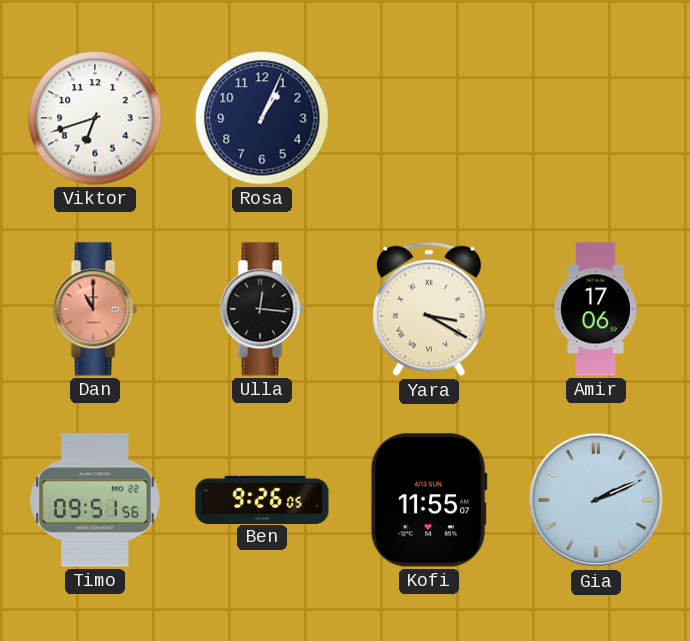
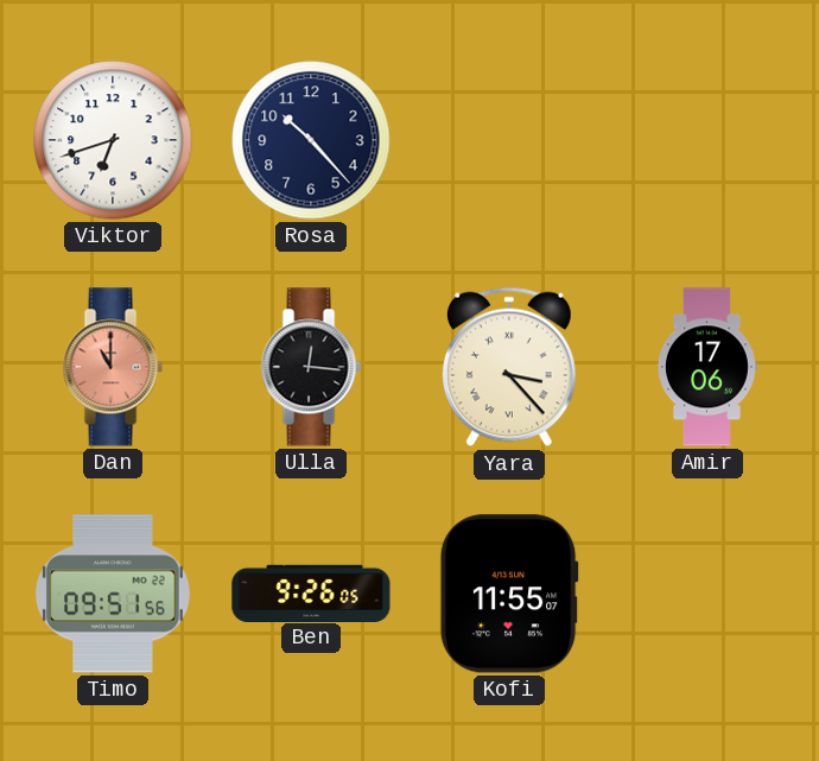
Rosa: 1:04 -> 10:23
Yara: 3:20 -> 3:23
Gia: 2:11 -> none
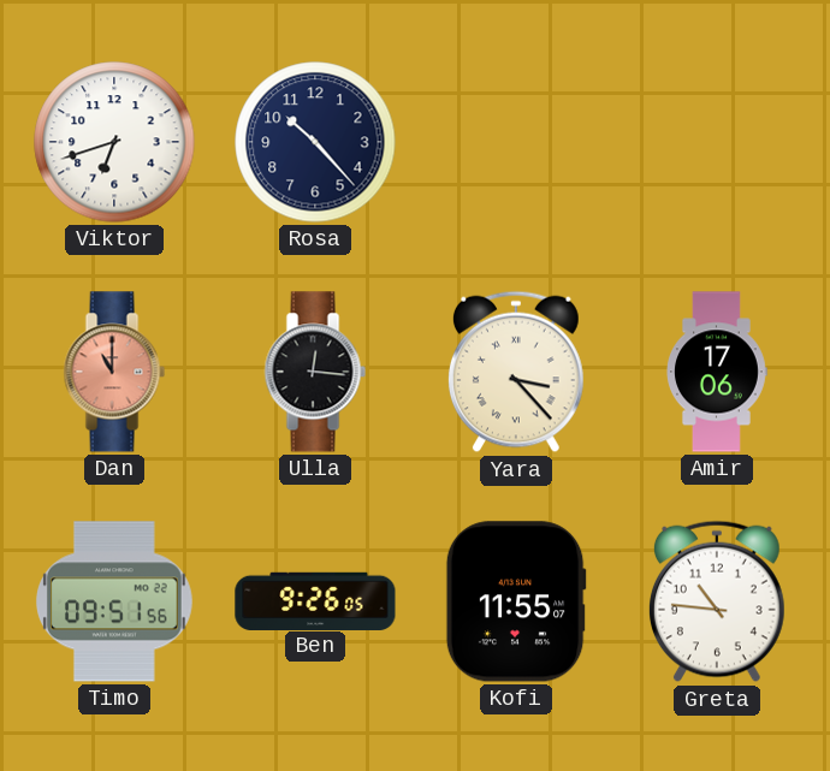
Greta: none -> 10:46
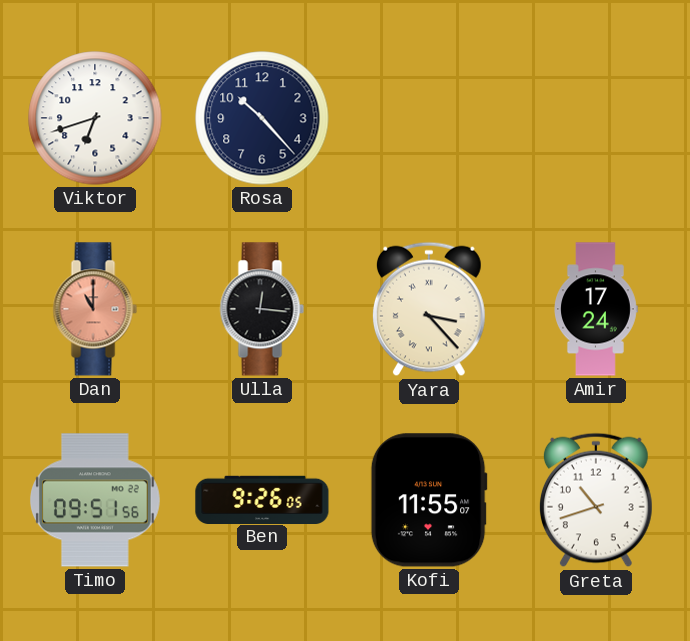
Amir: 17:06 -> 17:24
Greta: 10:46 -> 10:42
